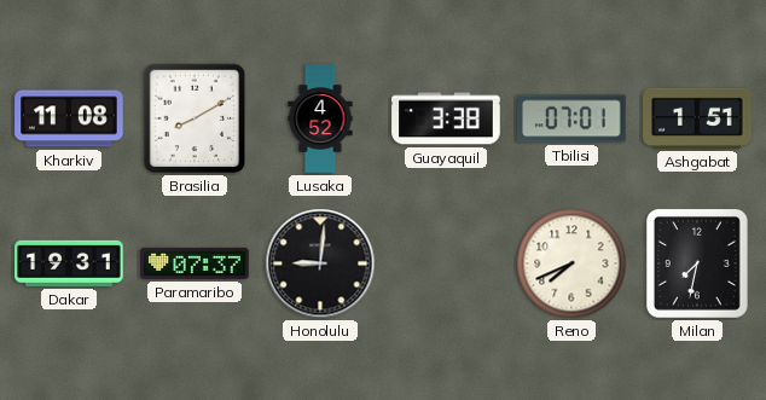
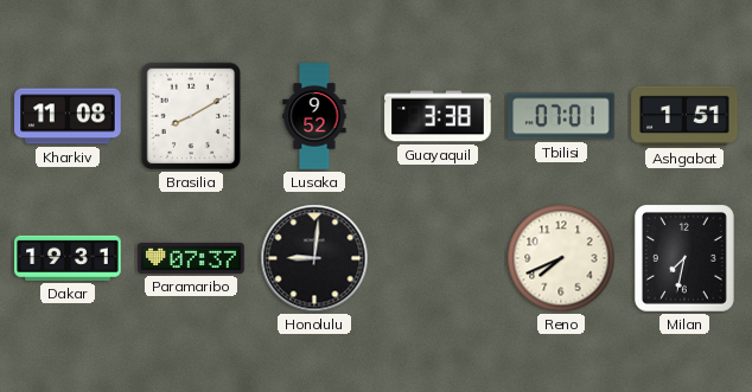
Lusaka: 4:52 -> 9:52
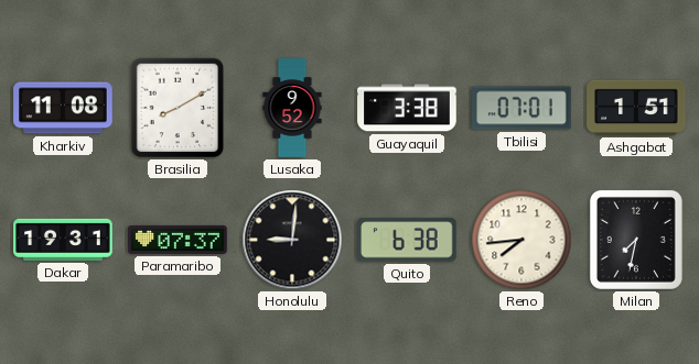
Quito: none -> 6:38
Reno: 7:41 -> 7:44
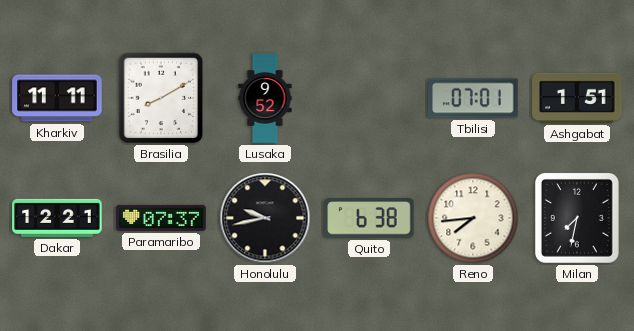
Kharkiv: 11:08 -> 11:11
Guayaquil: 3:38 -> none
Dakar: 19:31 -> 12:21
Honolulu: 9:01 -> 9:43
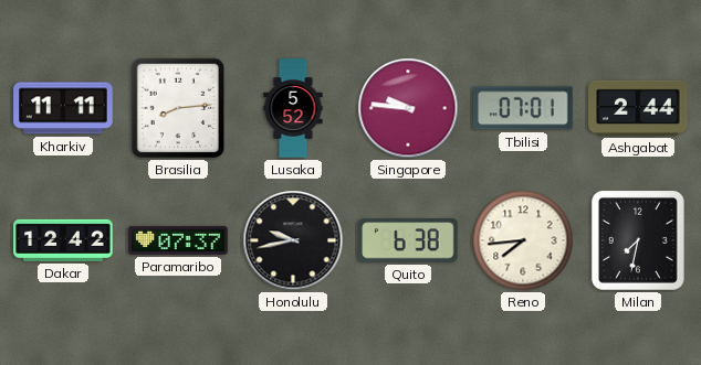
Brasilia: 8:10 -> 8:14
Lusaka: 9:52 -> 5:52
Singapore: none -> 9:46
Ashgabat: 1:51 -> 2:44
Dakar: 12:21 -> 12:42
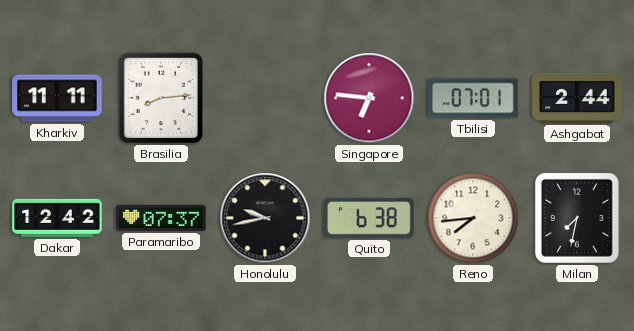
Lusaka: 5:52 -> none
Singapore: 9:46 -> 6:46
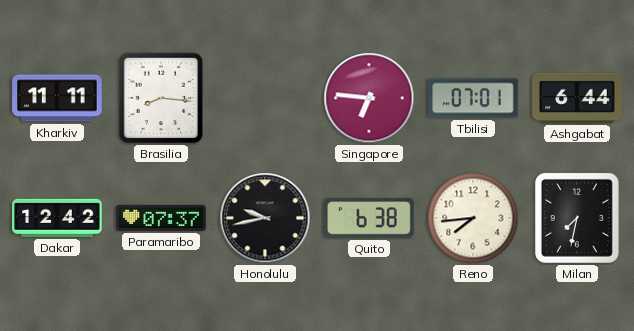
Brasilia: 8:14 -> 8:16
Ashgabat: 2:44 -> 6:44
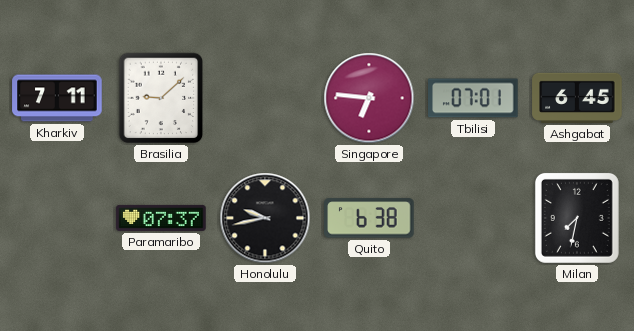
Kharkiv: 11:11 -> 7:11
Brasilia: 8:16 -> 9:08
Ashgabat: 6:44 -> 6:45
Dakar: 12:42 -> none
Reno: 7:44 -> none
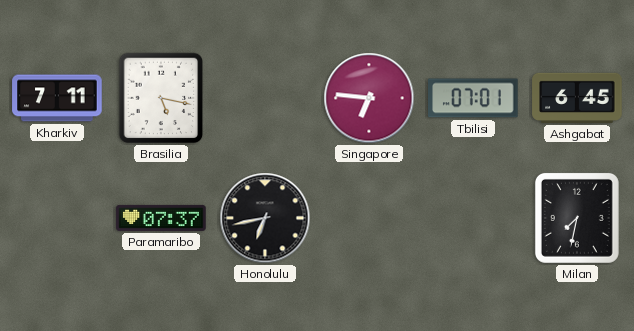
Brasilia: 9:08 -> 5:17
Honolulu: 9:43 -> 6:43
Quito: 6:38 -> none
